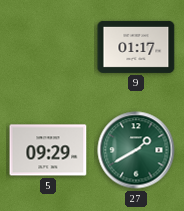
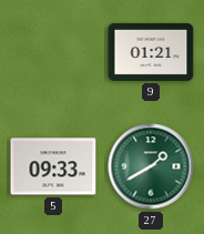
9: 01:17 -> 01:21
5: 09:29 -> 09:33
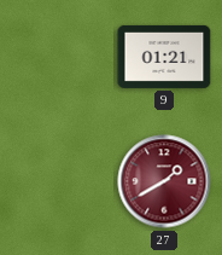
5: 09:33 -> none
27 dial: green -> burgundy
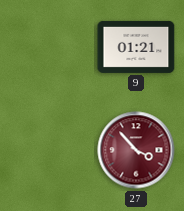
27: 1:40 -> 3:53
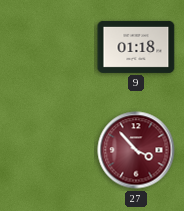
9: 01:21 -> 01:18
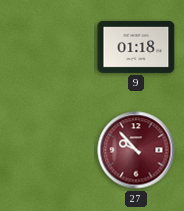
27: 3:53 -> 9:53
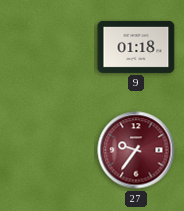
27: 9:53 -> 9:36
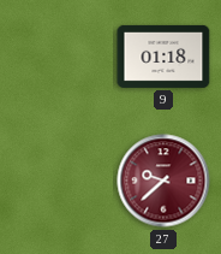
27: 9:36 -> 9:38
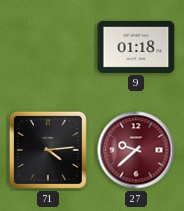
71: none -> 4:14
